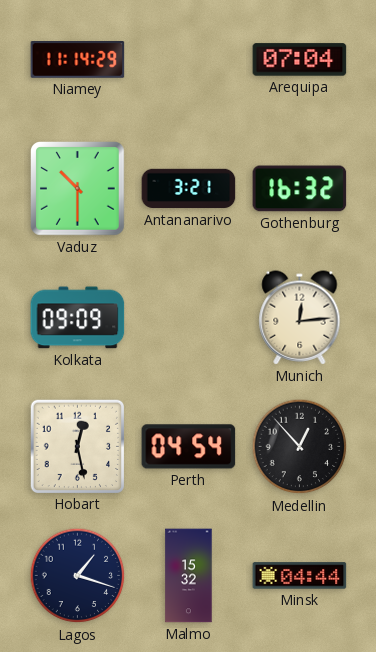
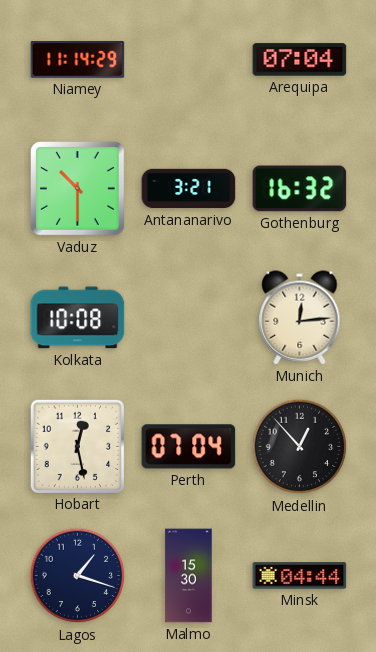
Kolkata: 09:09 -> 10:08
Perth: 04:54 -> 07:04
Malmo: 15:32 -> 15:30
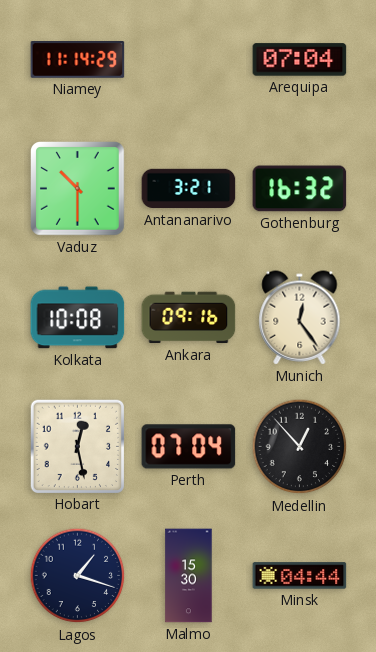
Ankara: none -> 09:16
Munich: 12:14 -> 12:24
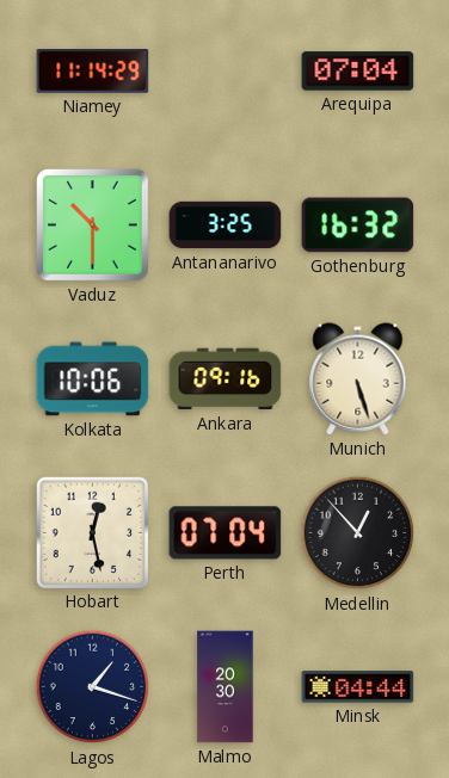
Antananarivo: 3:21 -> 3:25
Kolkata: 10:08 -> 10:06
Munich: 12:24 -> 5:27
Malmo: 15:30 -> 20:30
